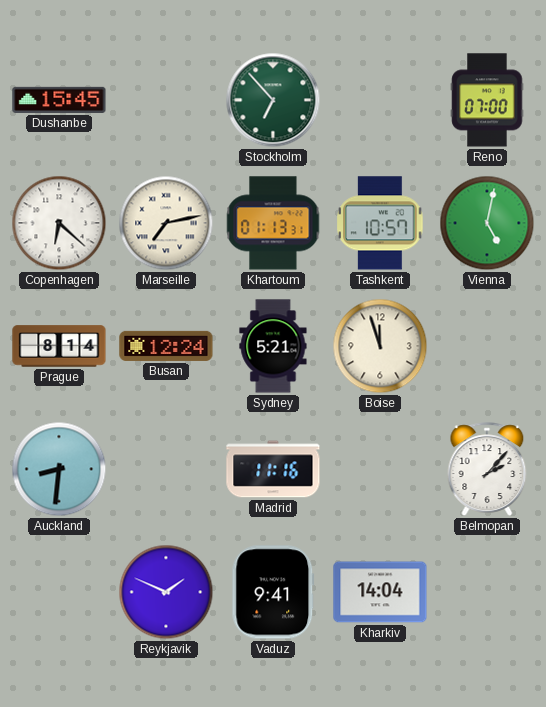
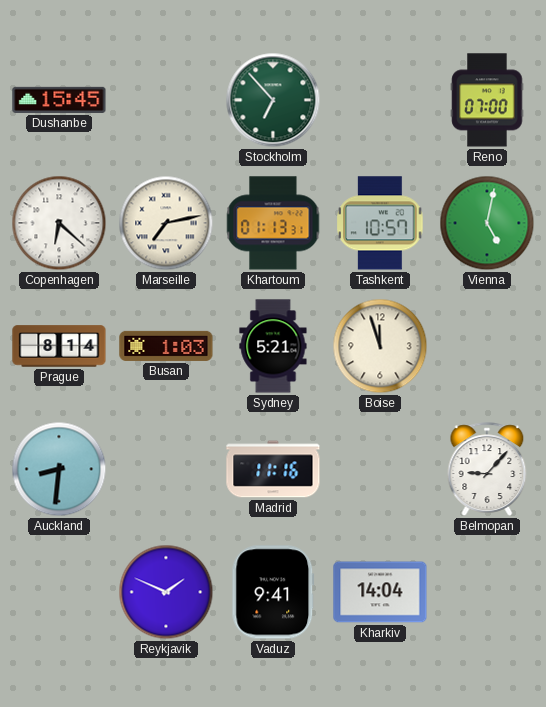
Busan: 12:24 -> 1:03
Belmopan: 2:07 -> 9:07
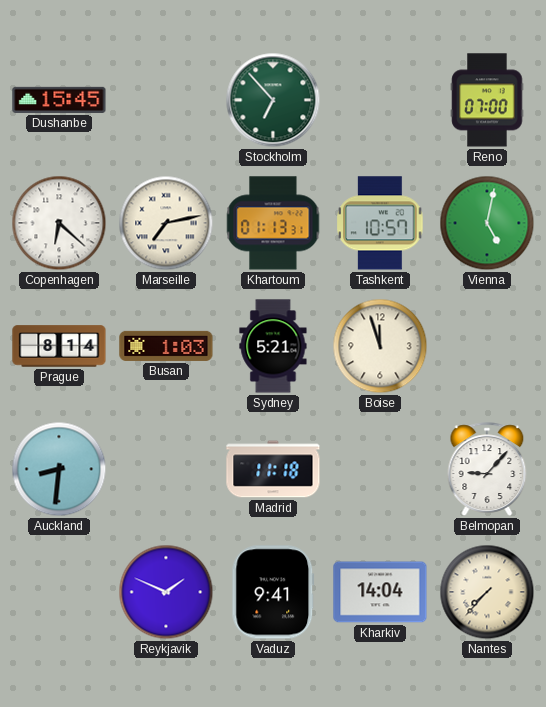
Madrid: 11:16 -> 11:18
Nantes: none -> 7:37
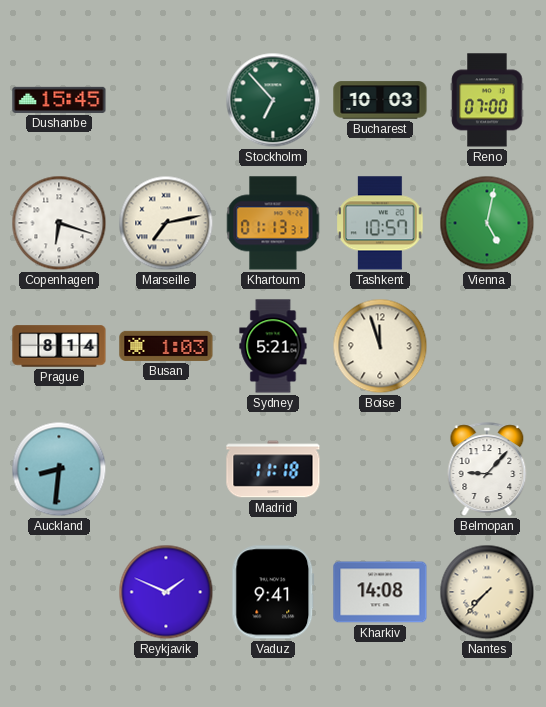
Bucharest: none -> 10:03
Copenhagen: 6:22 -> 6:18
Kharkiv: 14:04 -> 14:08
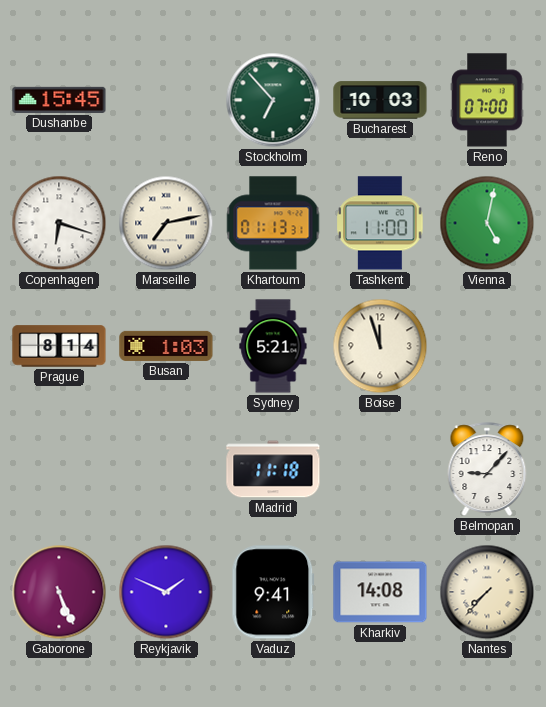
Tashkent: 10:57 -> 11:00
Auckland: 8:31 -> none
Gaborone: none -> 5:26
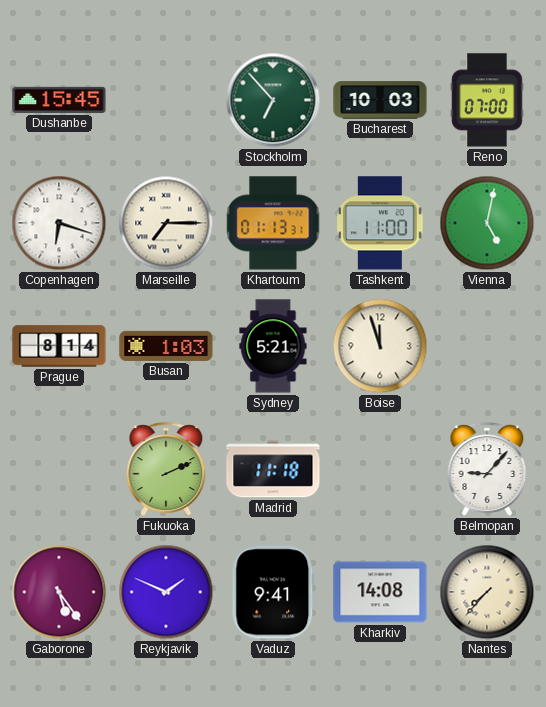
Marseille: 7:13 -> 7:15
Fukuoka: none -> 2:11
Gaborone: 5:26 -> 5:24
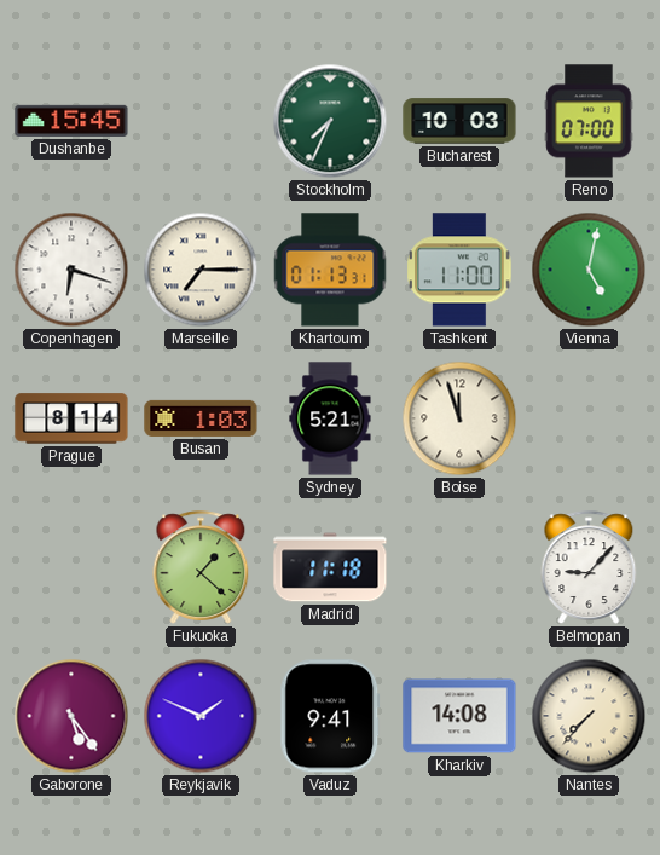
Stockholm: 6:53 -> 7:34
Fukuoka: 2:11 -> 1:22
